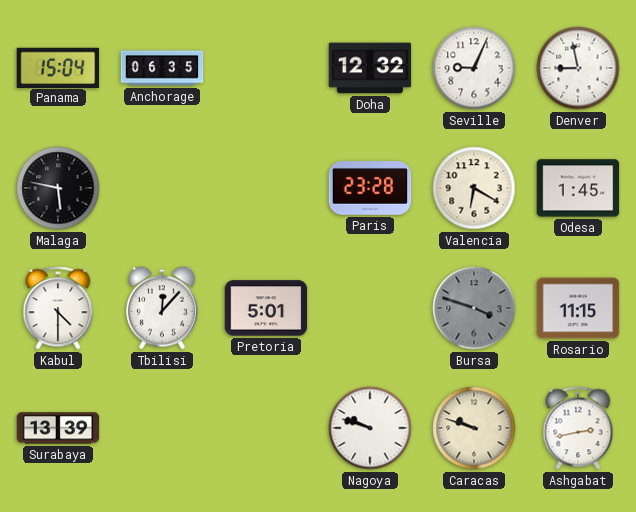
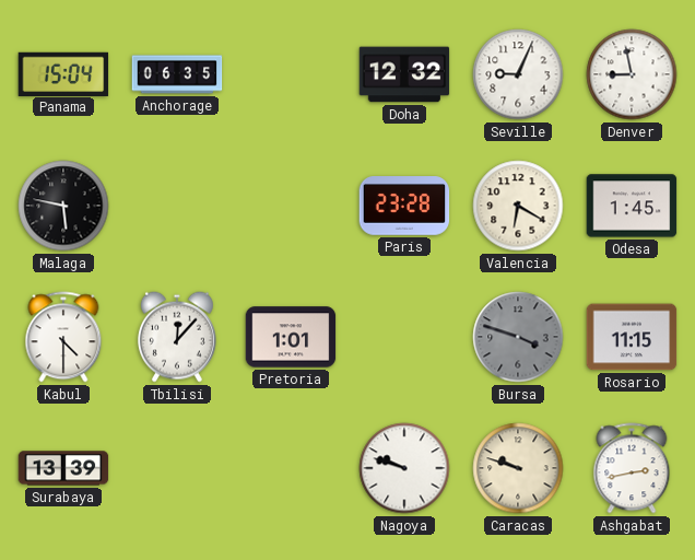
Pretoria: 5:01 -> 1:01
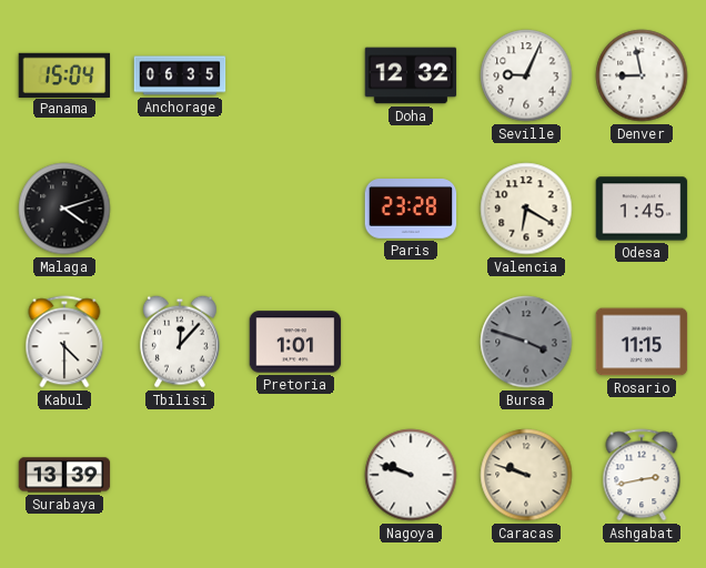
Malaga: 5:47 -> 4:12
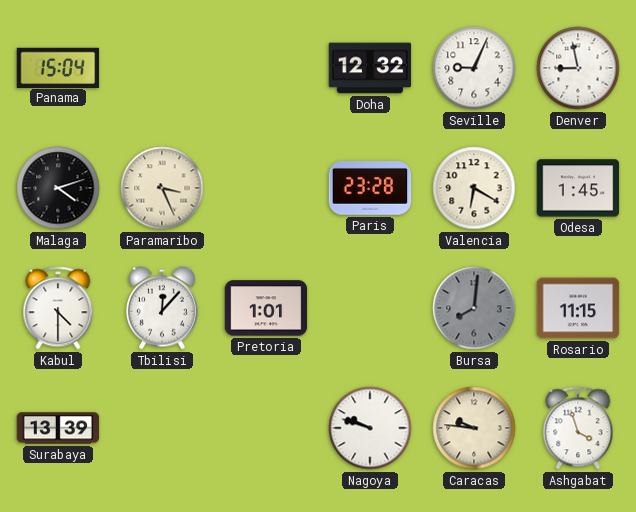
Anchorage: 06:35 -> none
Paramaribo: none -> 3:26
Bursa: 3:48 -> 8:01
Caracas: 9:48 -> 9:46
Ashgabat: 2:43 -> 3:57
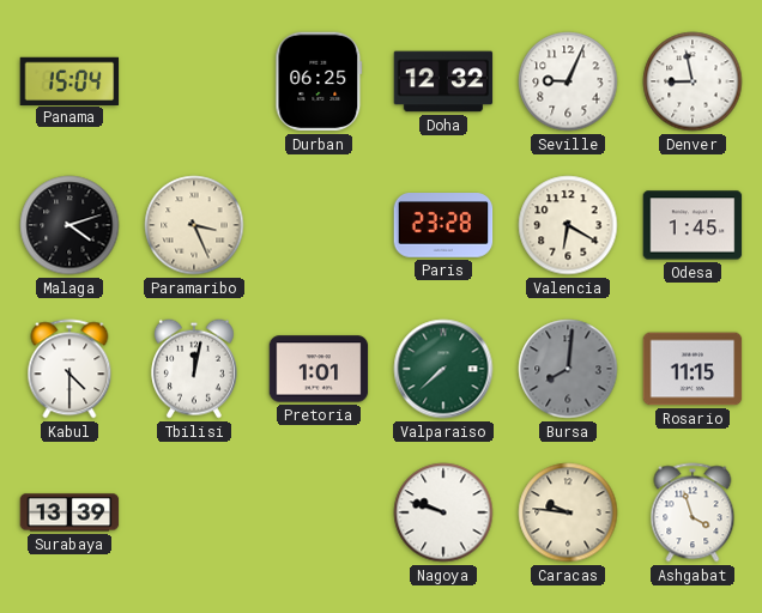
Durban: none -> 06:25
Tbilisi: 12:07 -> 12:02
Valparaiso: none -> 7:38
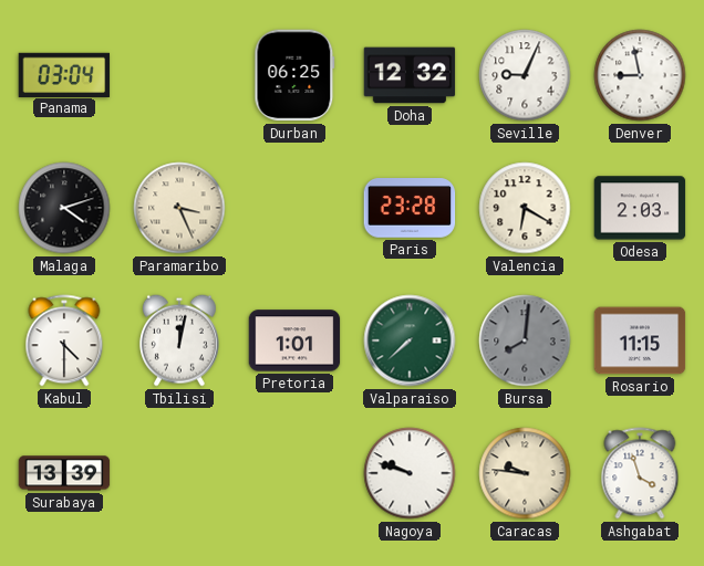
Panama: 15:04 -> 03:04
Odesa: 1:45 -> 2:03
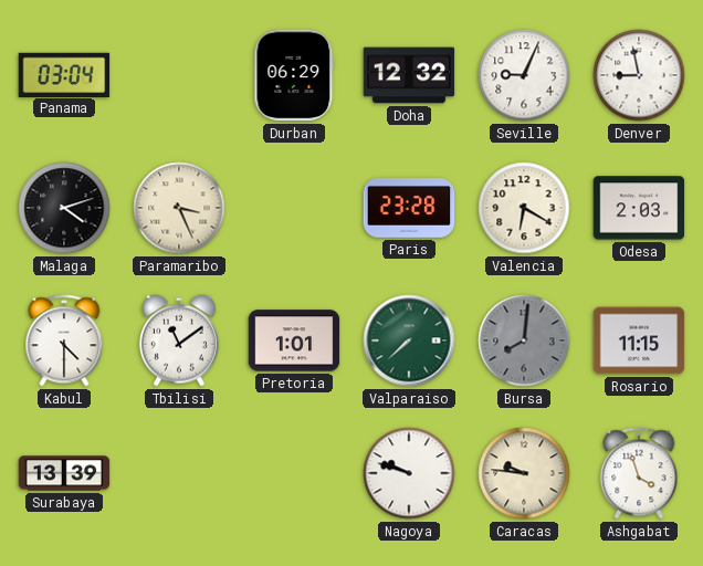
Durban: 06:25 -> 06:29
Tbilisi: 12:02 -> 11:09
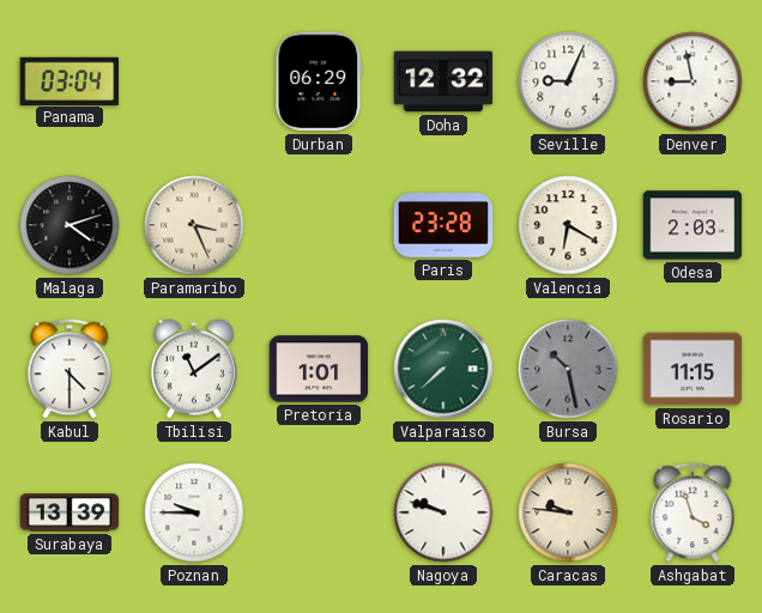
Bursa: 8:01 -> 10:28
Poznan: none -> 9:45
